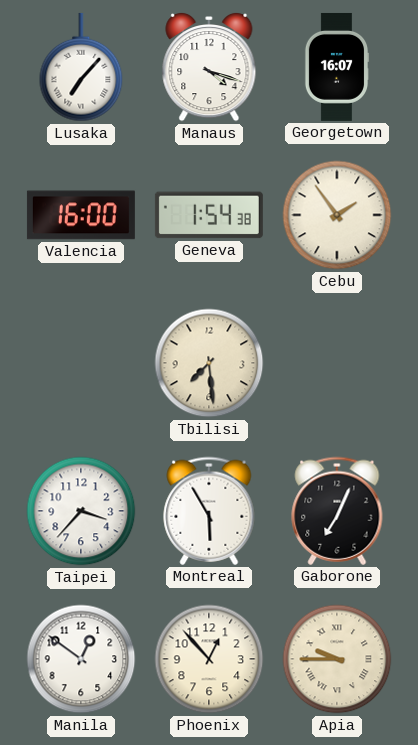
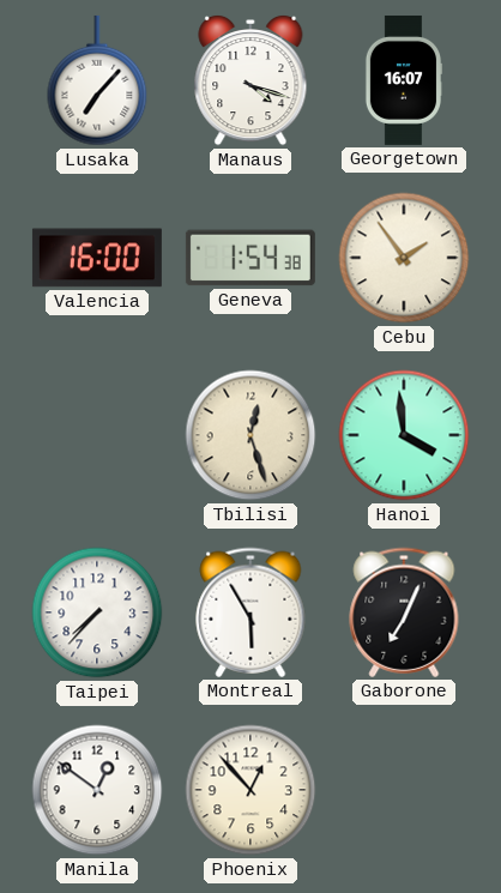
Tbilisi: 7:29 -> 12:27
Hanoi: none -> 3:59
Taipei: 3:37 -> 7:37
Apia: 9:45 -> none
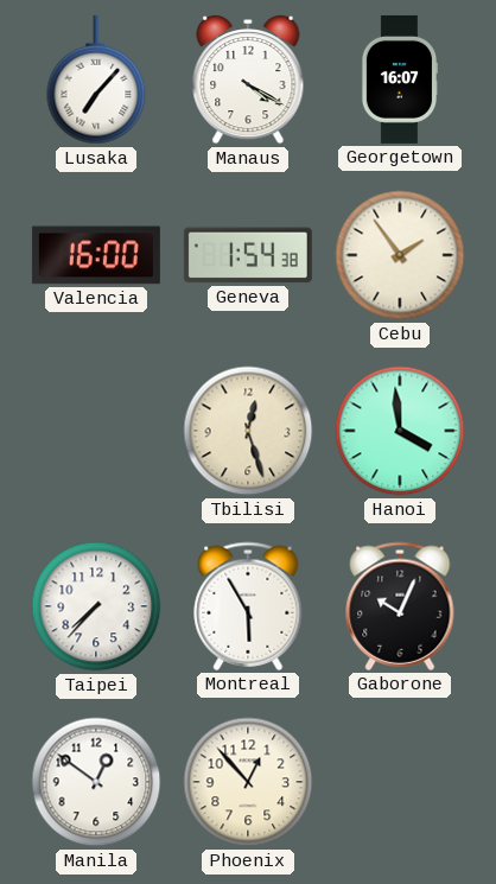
Manaus: 4:18 -> 4:20
Gaborone: 7:04 -> 10:04
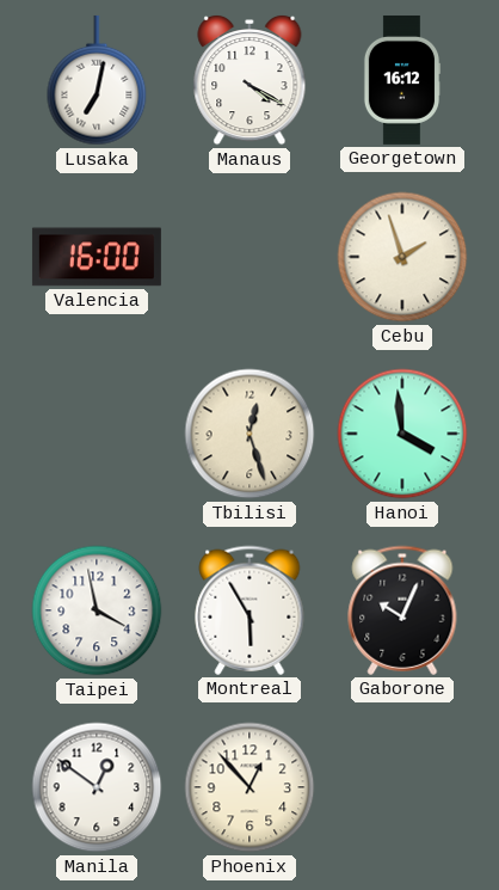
Lusaka: 7:07 -> 7:02
Georgetown: 16:07 -> 16:12
Geneva: 1:54 -> none
Cebu: 1:54 -> 1:57
Taipei: 7:37 -> 3:58
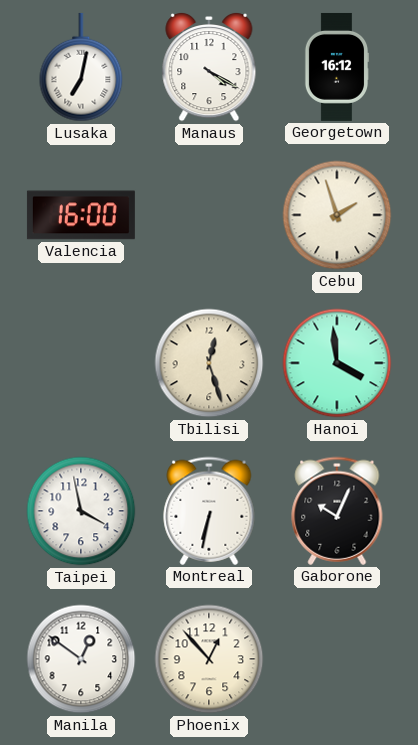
Montreal: 5:55 -> 6:32
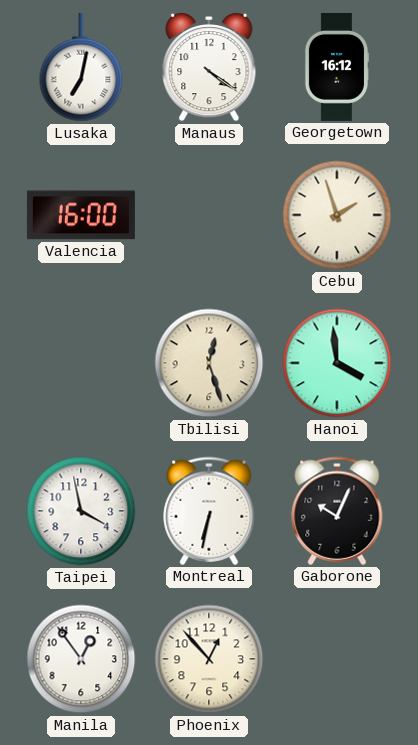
Manaus: 4:20 -> 4:21
Manila: 12:51 -> 12:54
